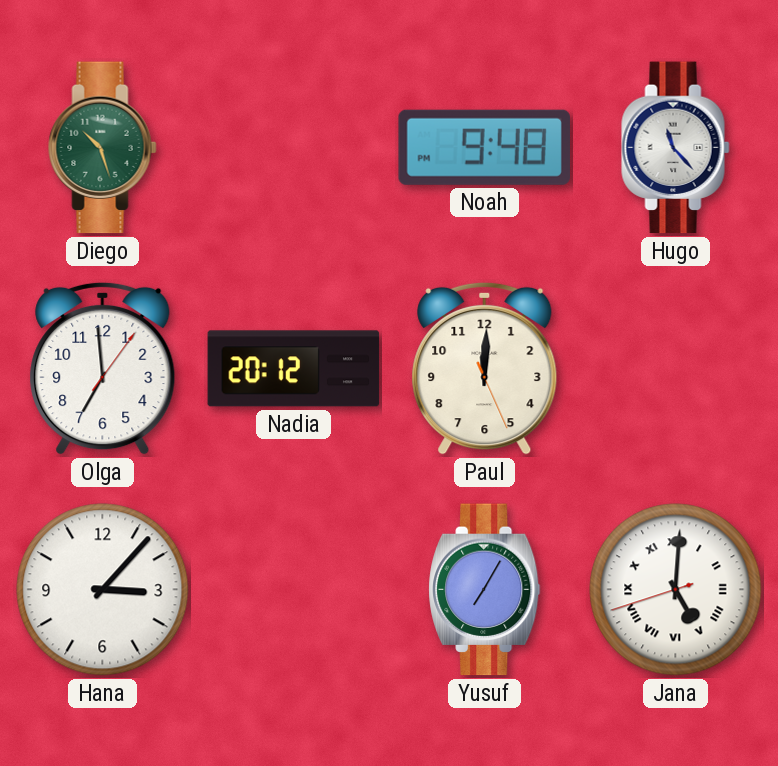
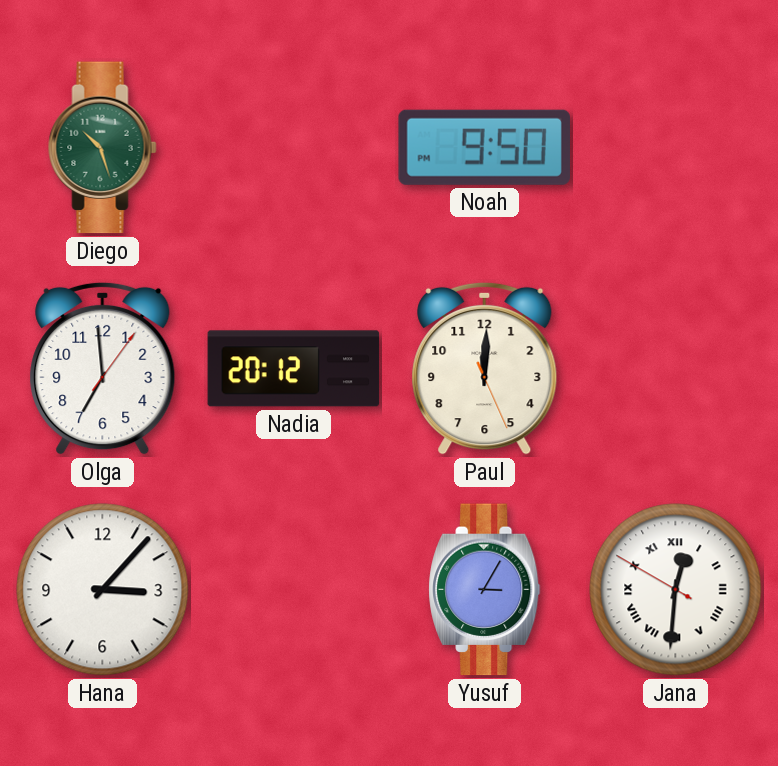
Noah: 9:48 -> 9:50
Hugo: 11:23 -> none
Yusuf: 7:05 -> 3:05
Jana: 5:00 -> 12:30
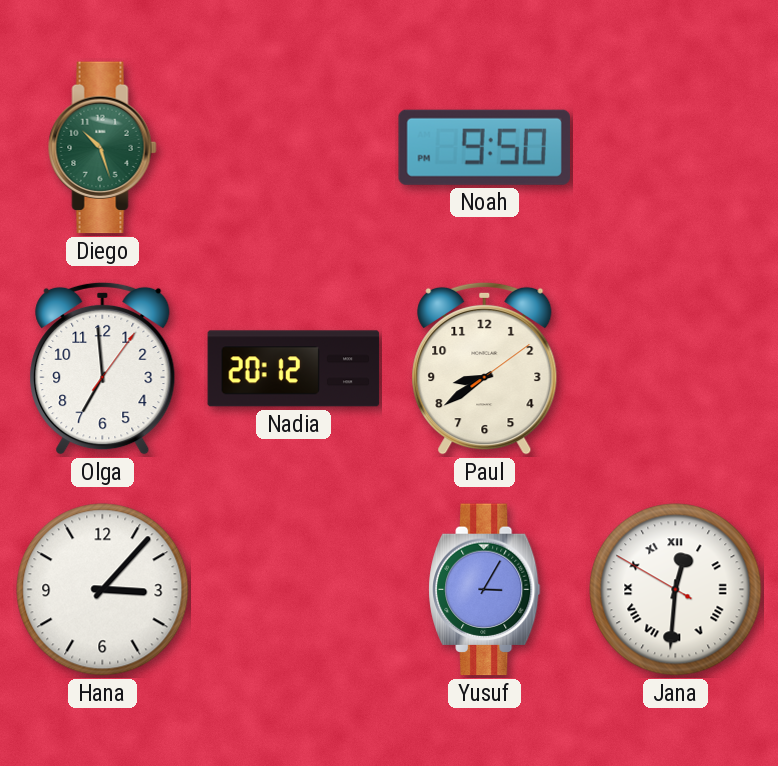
Paul: 12:00 -> 8:39
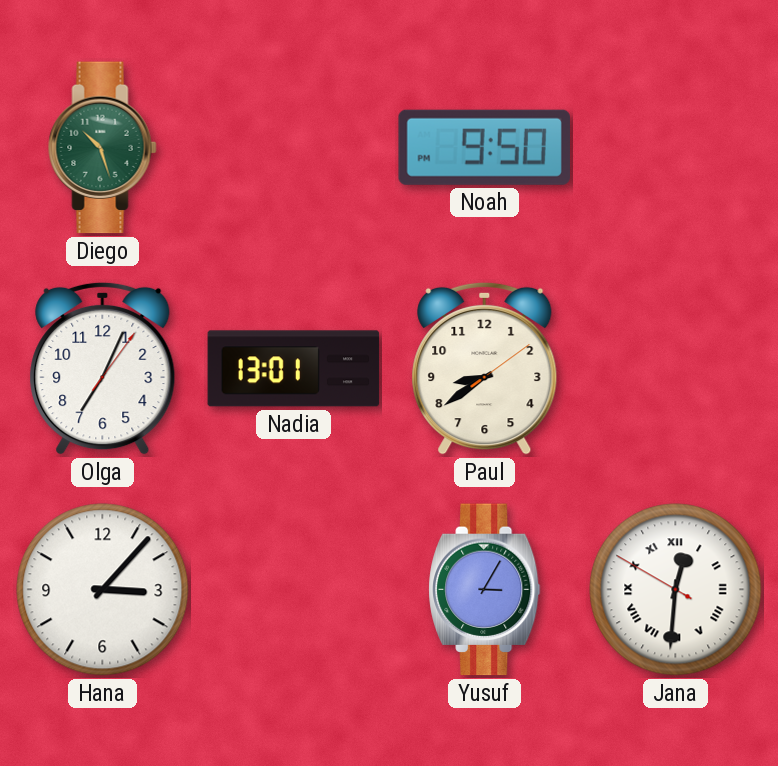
Olga: 6:59 -> 7:04
Nadia: 20:12 -> 13:01
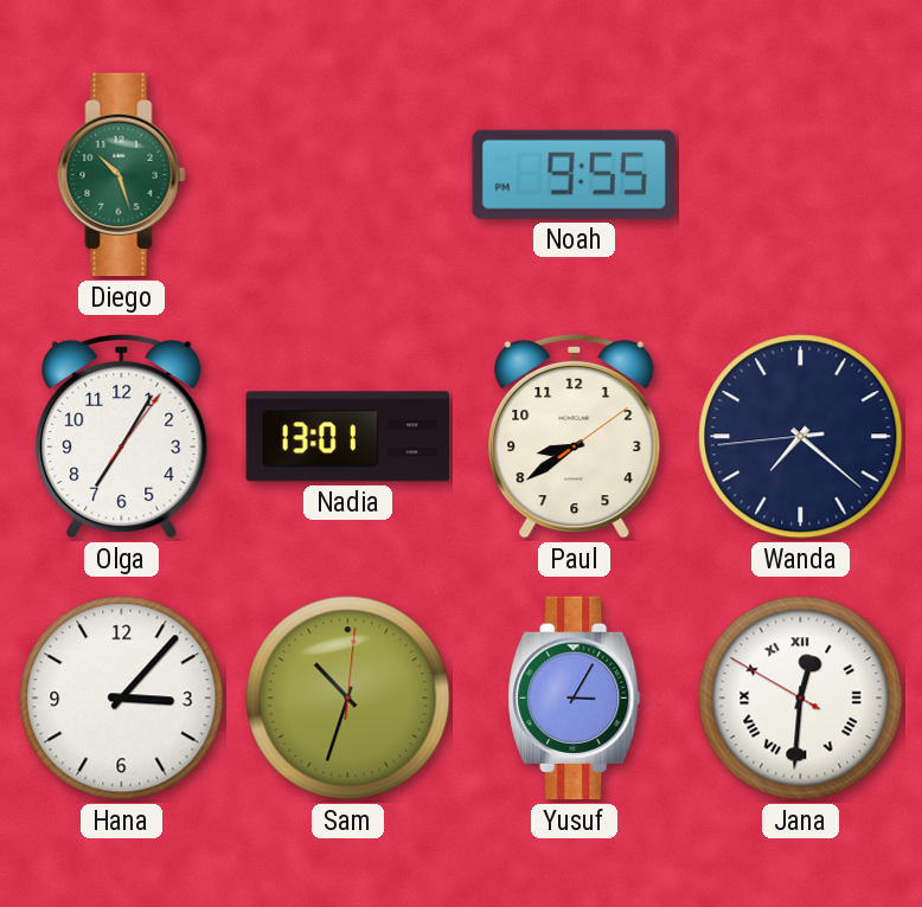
Noah: 9:50 -> 9:55
Olga: 7:04 -> 7:05
Wanda: none -> 7:21
Sam: none -> 10:33
